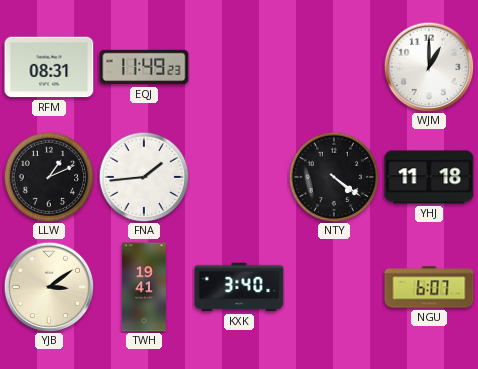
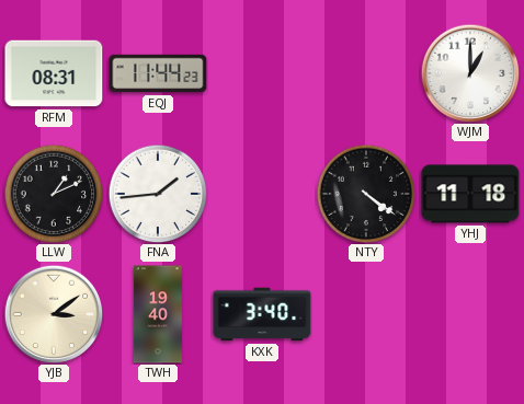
EQJ: 11:49 -> 11:44
TWH: 19:41 -> 19:40
NGU: 6:07 -> none
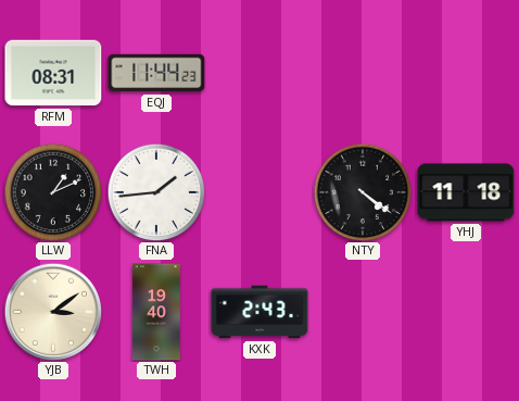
WJM: 1:00 -> none
KXK: 3:40 -> 2:43
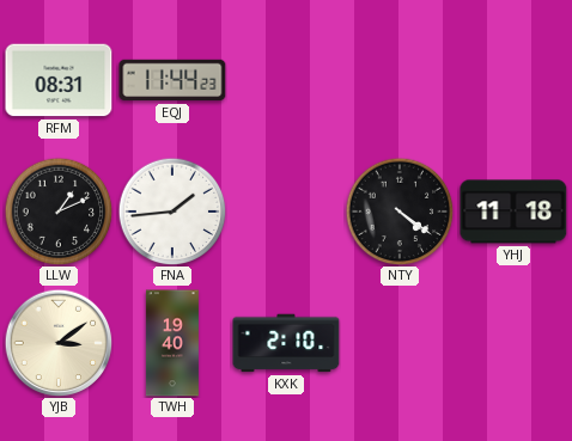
KXK: 2:43 -> 2:10
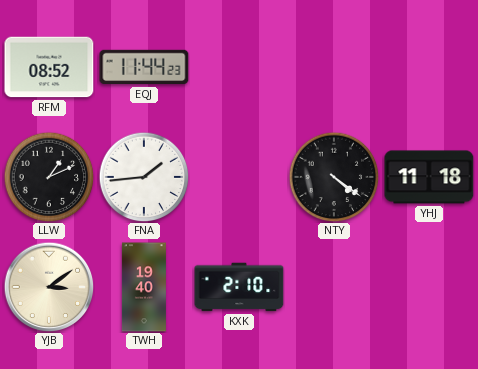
RFM: 08:31 -> 08:52
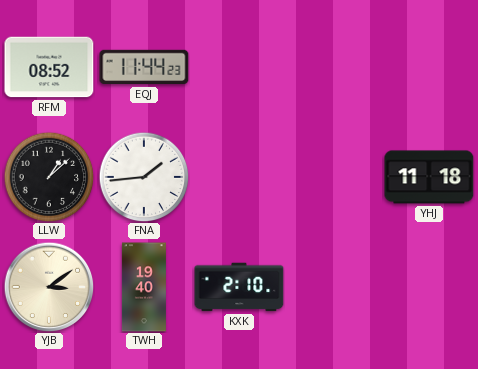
LLW: 1:11 -> 1:08
NTY: 4:21 -> none
